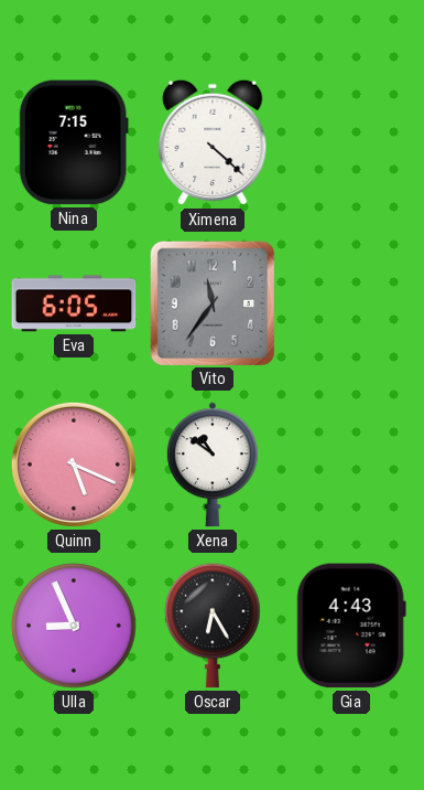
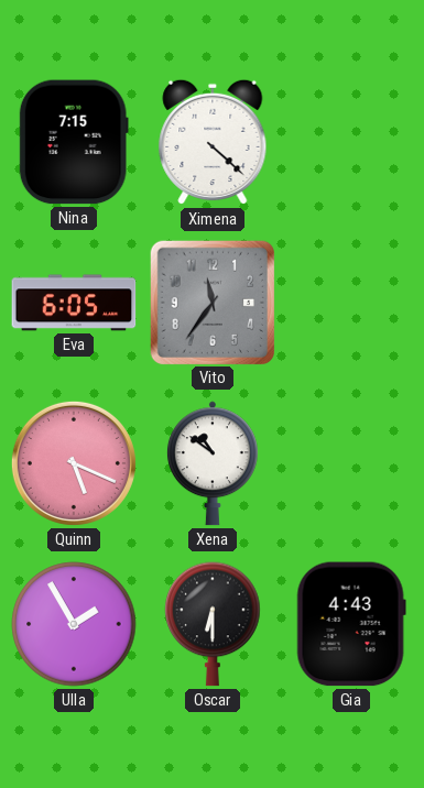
Ulla: 8:56 -> 1:55
Oscar: 6:25 -> 6:30
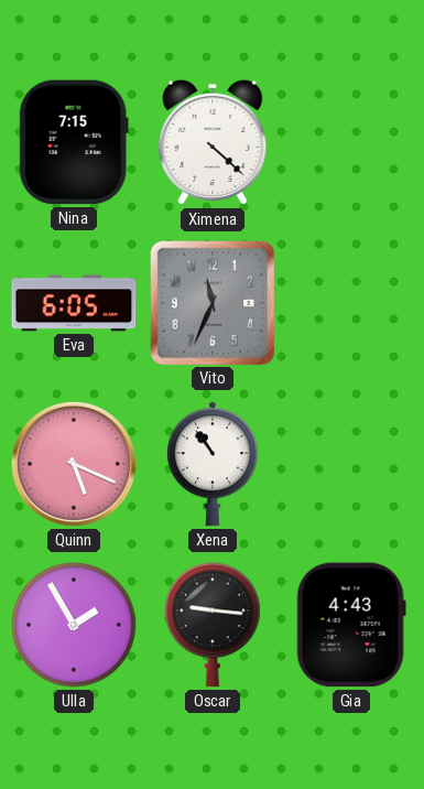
Vito: 11:36 -> 11:34
Xena: 10:51 -> 10:54
Oscar: 6:30 -> 9:16
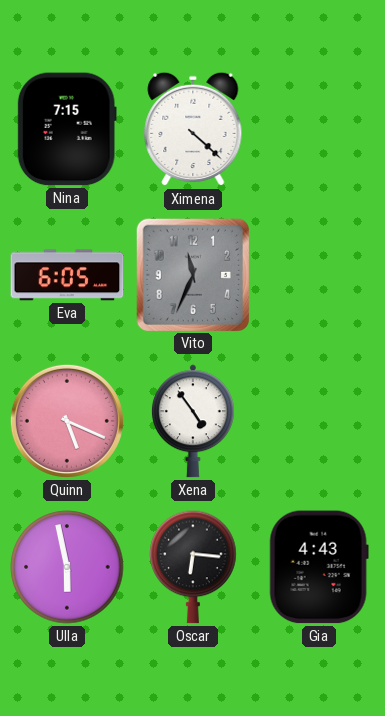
Xena: 10:54 -> 4:54
Ulla: 1:55 -> 5:58
Oscar: 9:16 -> 6:16
